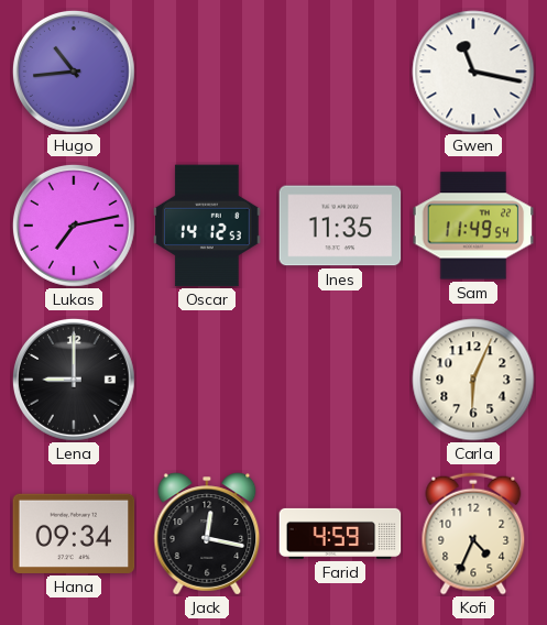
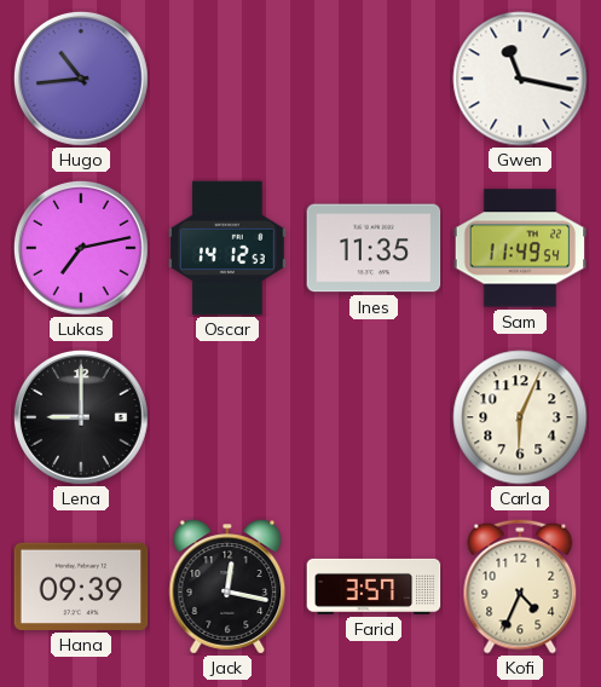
Hana: 09:34 -> 09:39
Farid: 4:59 -> 3:57
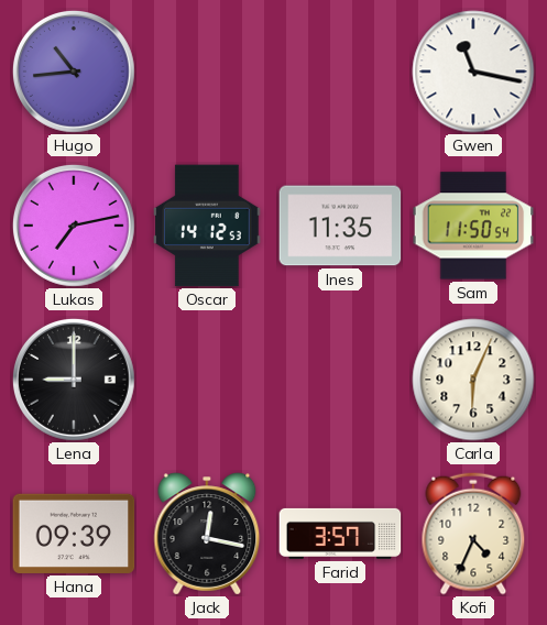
Sam: 11:49 -> 11:50
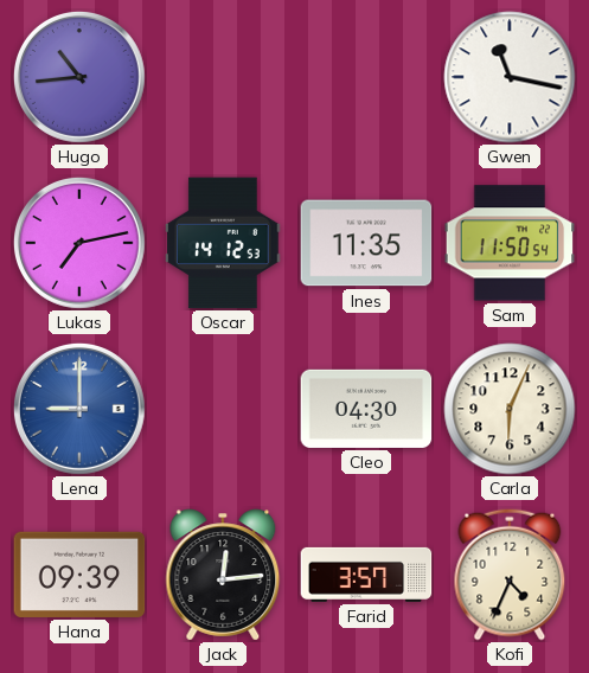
Lena dial: black -> blue
Cleo: none -> 04:30
Jack: 12:17 -> 12:14
